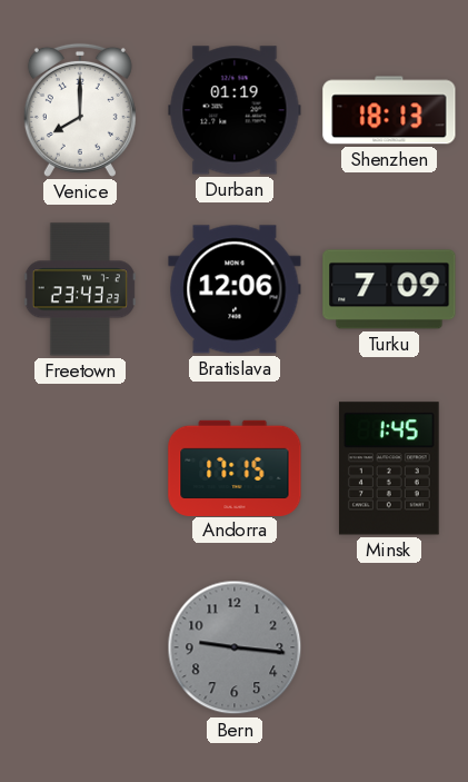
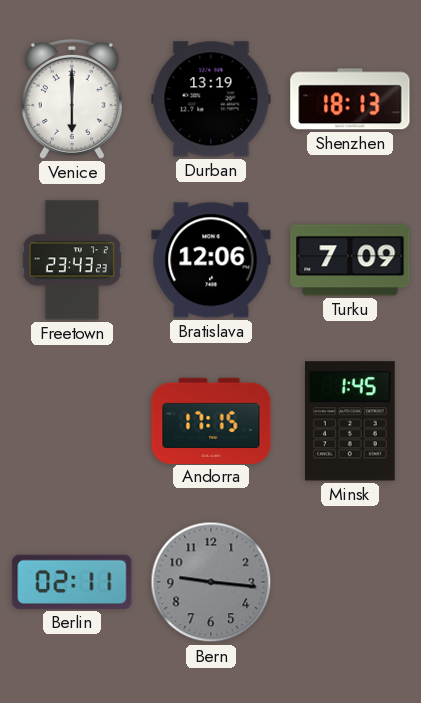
Venice: 8:00 -> 6:00
Durban: 01:19 -> 13:19
Berlin: none -> 02:11
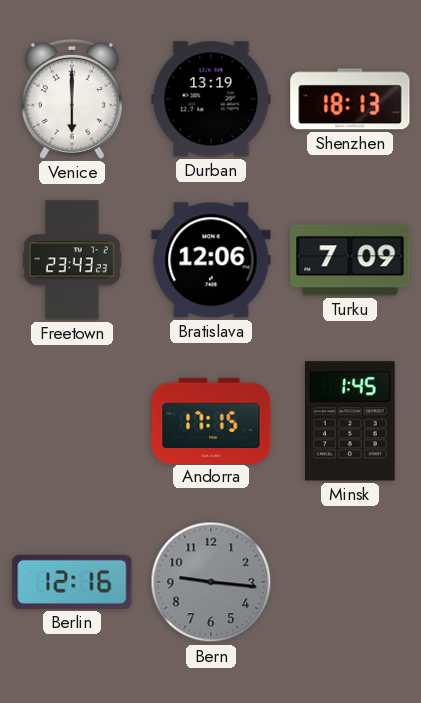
Berlin: 02:11 -> 12:16
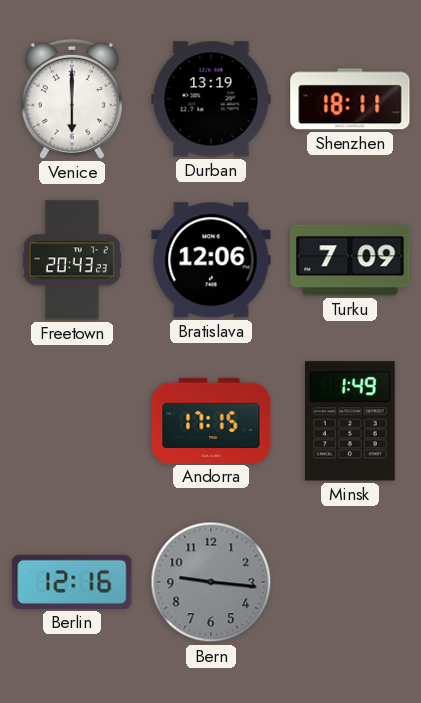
Shenzhen: 18:13 -> 18:11
Freetown: 23:43 -> 20:43
Minsk: 1:45 -> 1:49
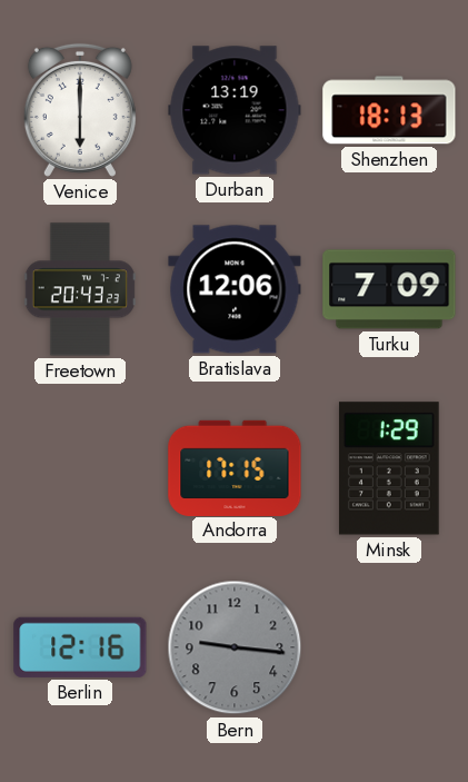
Shenzhen: 18:11 -> 18:13
Minsk: 1:49 -> 1:29
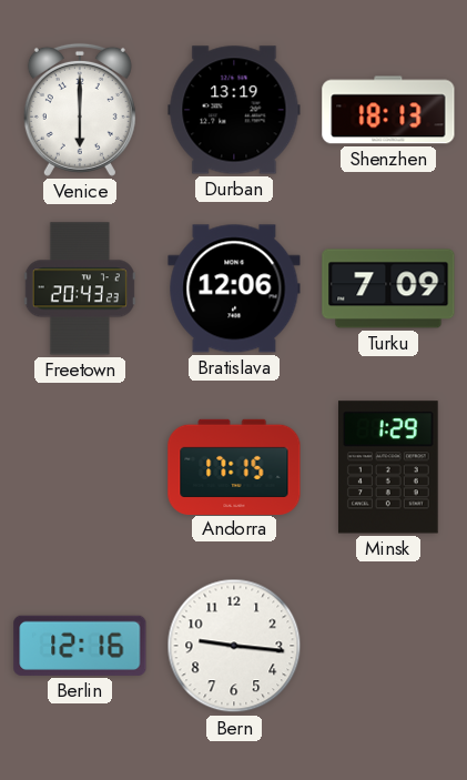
Bern dial: grey -> white
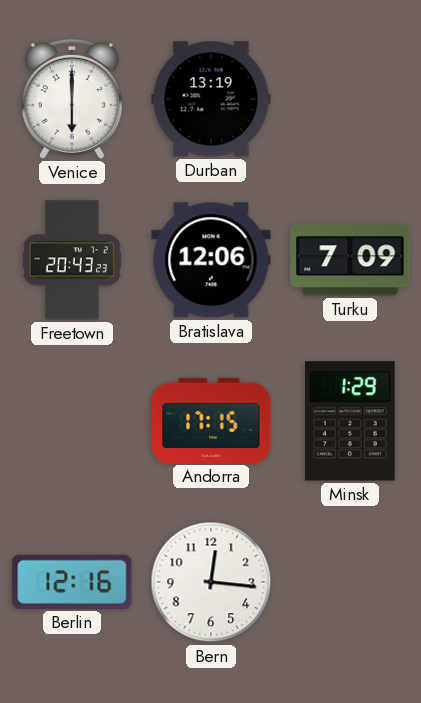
Shenzhen: 18:13 -> none
Bern: 9:16 -> 12:16
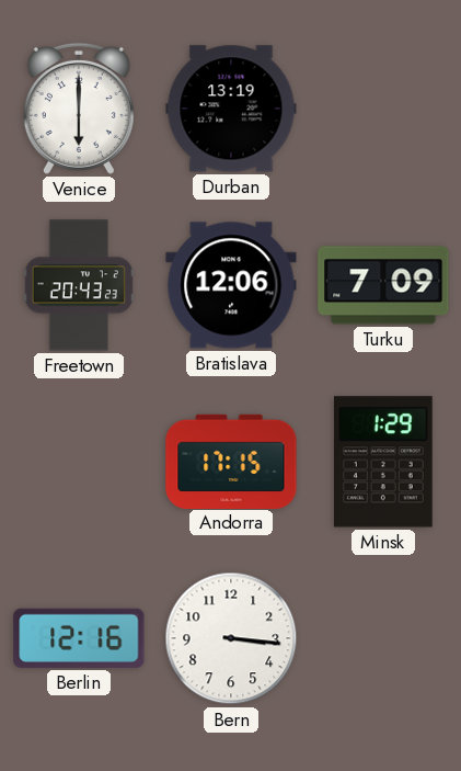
Bern: 12:16 -> 3:16
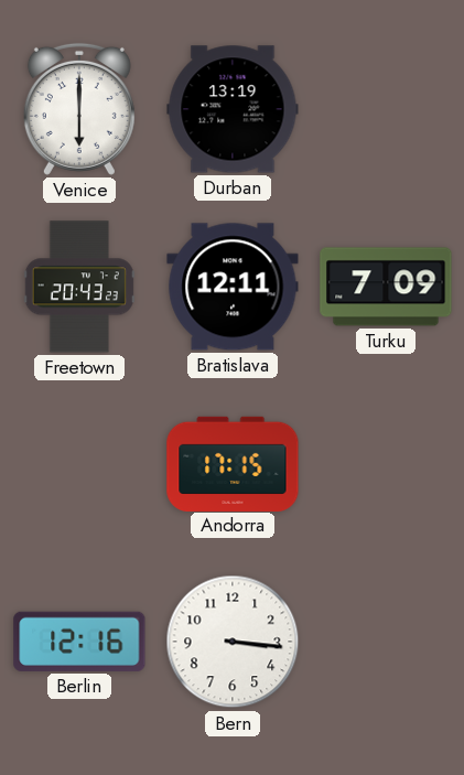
Bratislava: 12:06 -> 12:11
Minsk: 1:29 -> none
